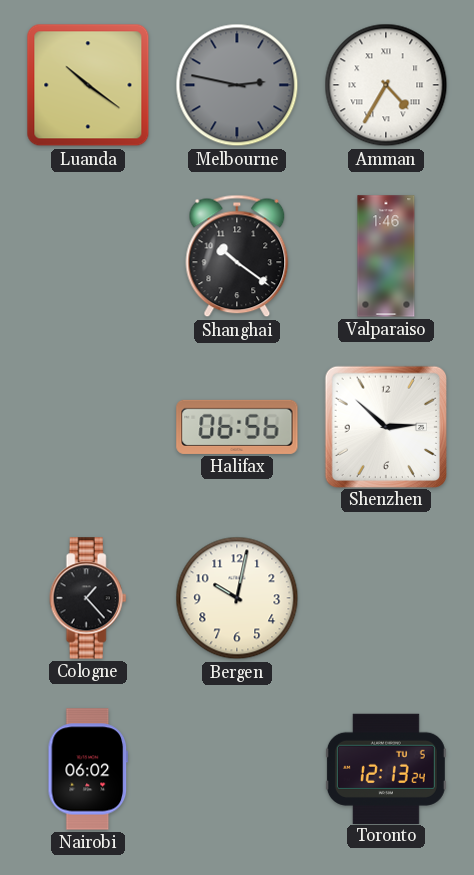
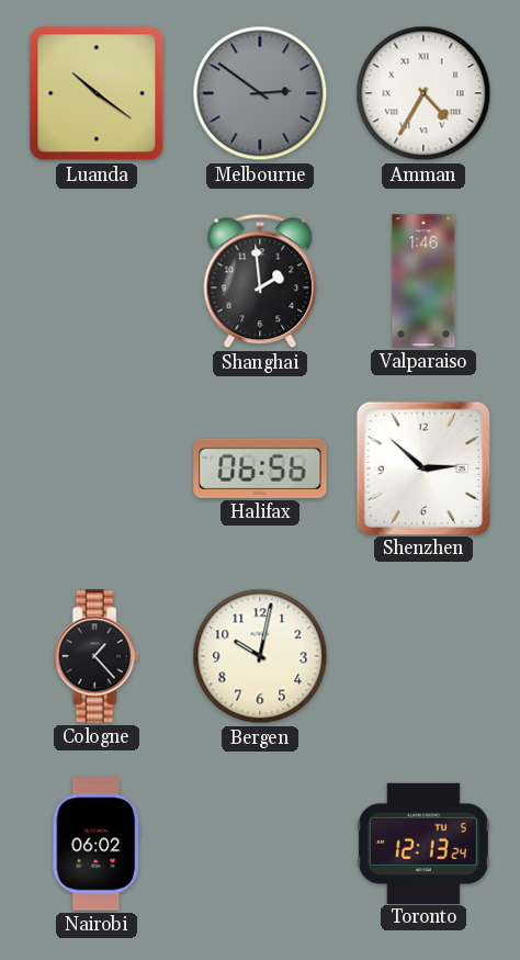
Melbourne: 2:47 -> 2:51
Shanghai: 10:21 -> 1:59
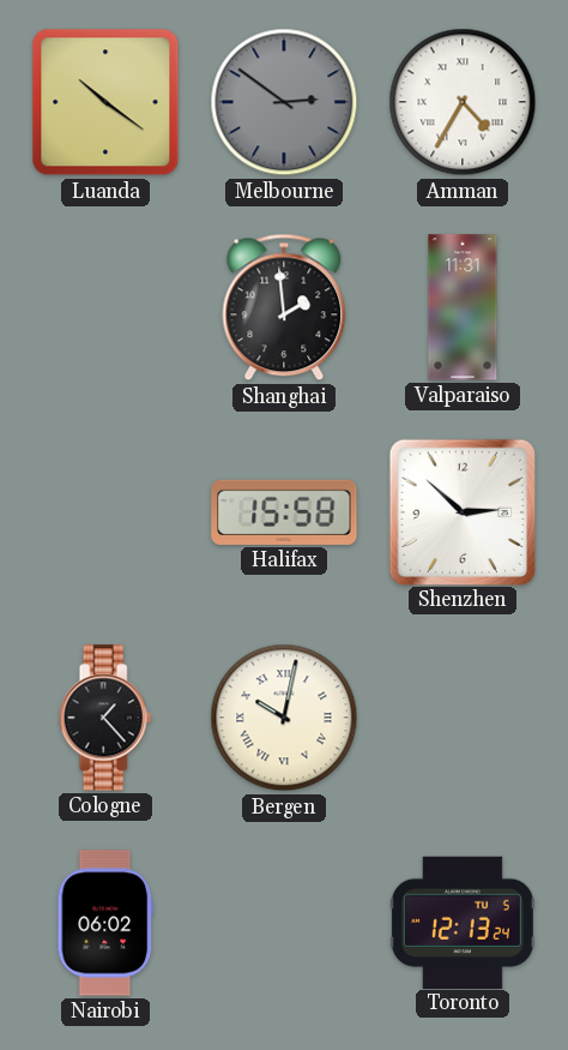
Valparaiso: 1:46 -> 11:31
Halifax: 06:56 -> 15:58
Bergen numerals: Arabic -> Roman
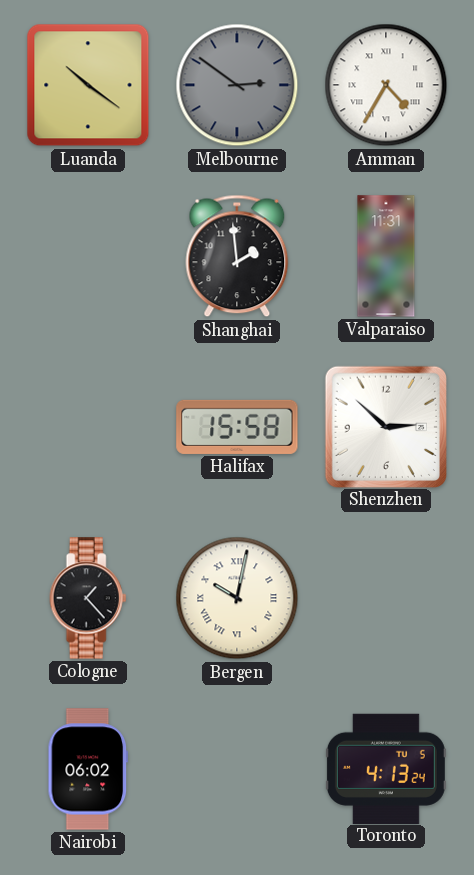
Toronto: 12:13 -> 4:13
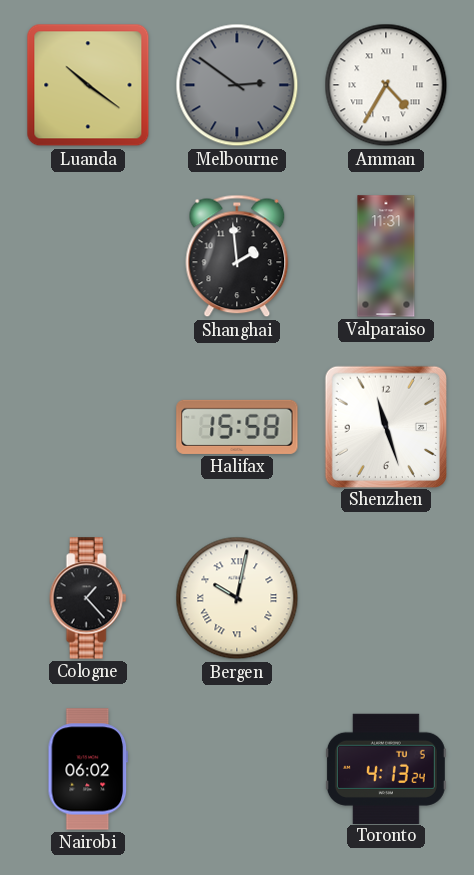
Shenzhen: 2:52 -> 11:27
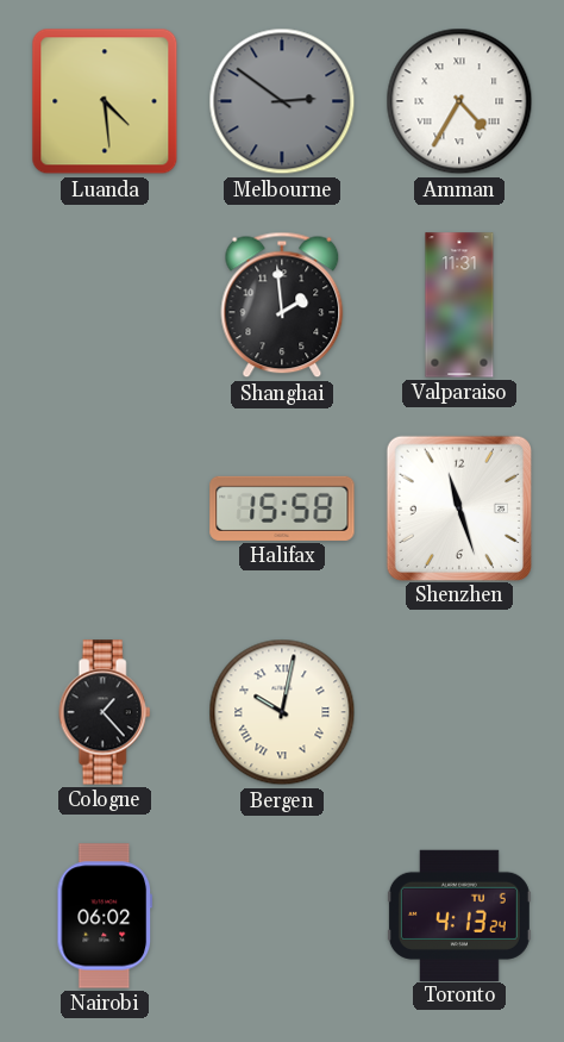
Luanda: 10:21 -> 4:29
